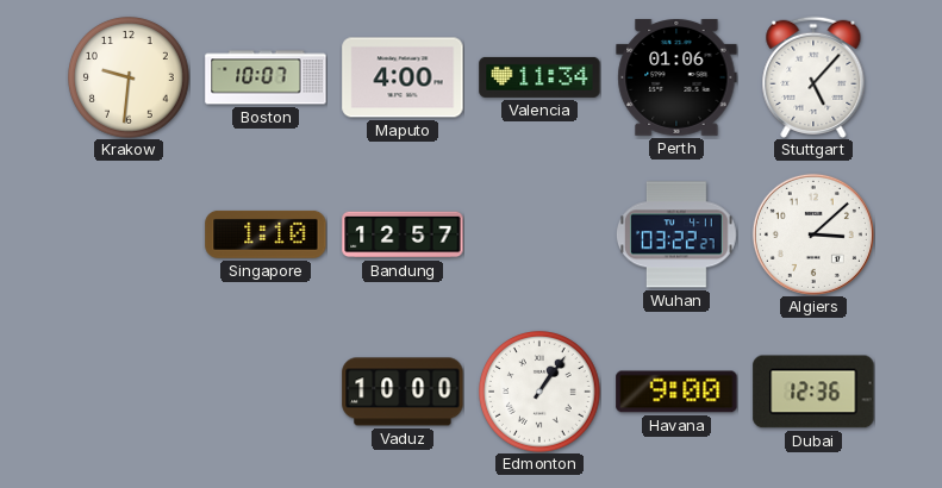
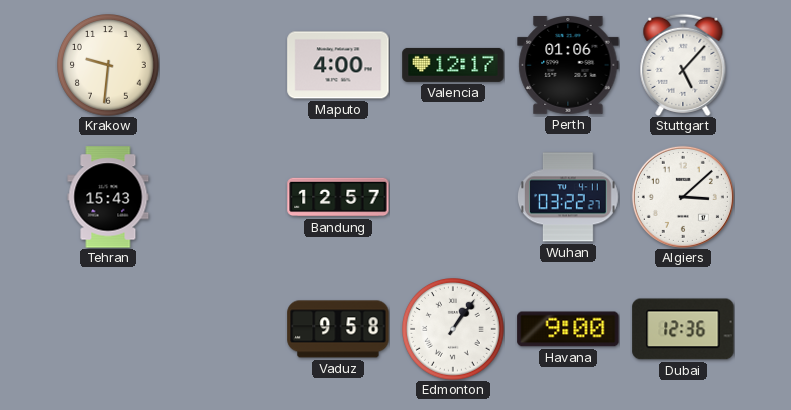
Boston: 10:07 -> none
Valencia: 11:34 -> 12:17
Tehran: none -> 15:43
Singapore: 1:10 -> none
Vaduz: 10:00 -> 9:58
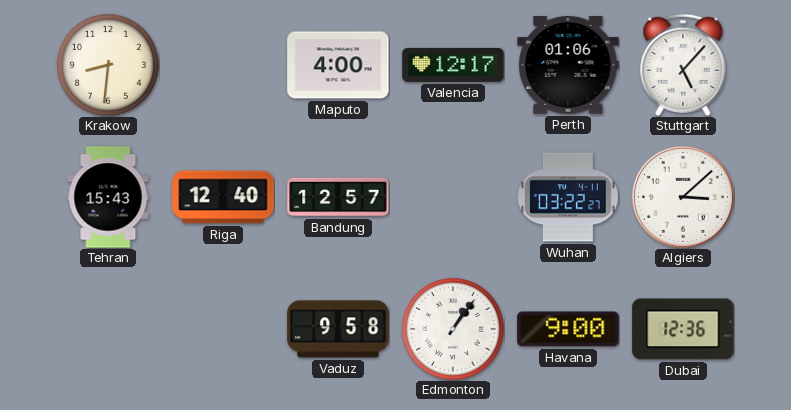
Krakow: 9:31 -> 8:31
Riga: none -> 12:40
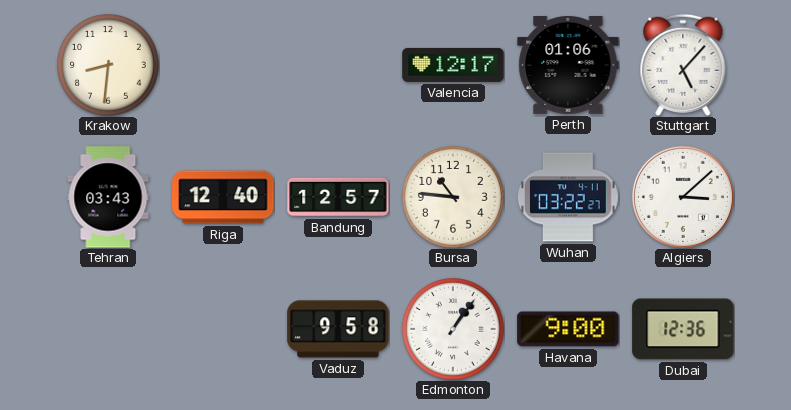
Maputo: 4:00 -> none
Tehran: 15:43 -> 03:43
Bursa: none -> 10:46
